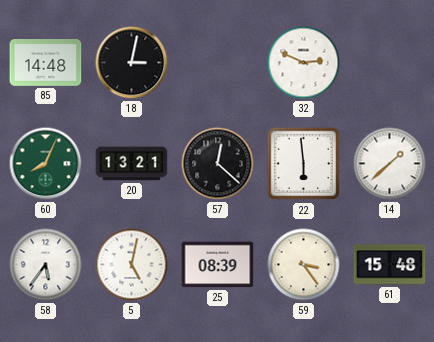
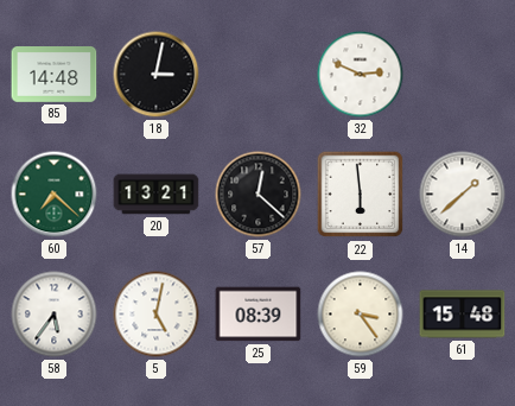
60: 8:04 -> 7:22
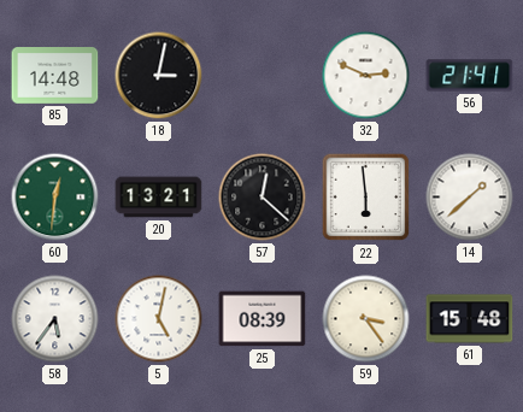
56: none -> 21:41
60: 7:22 -> 12:31
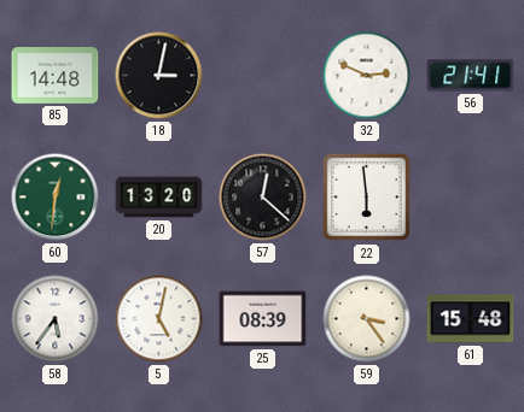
20: 13:21 -> 13:20
14: 1:38 -> none
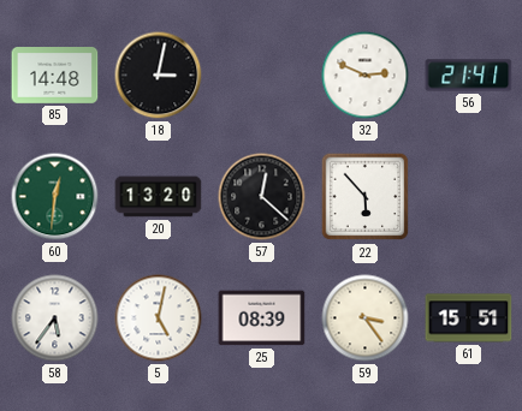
22: 5:59 -> 5:53
61: 15:48 -> 15:51
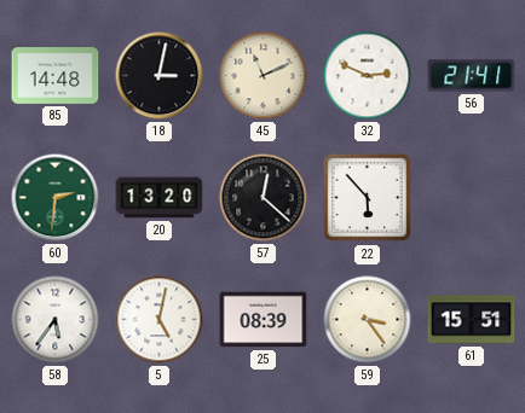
45: none -> 11:11
60: 12:31 -> 2:31
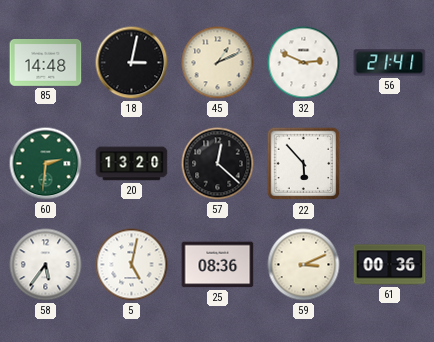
45: 11:11 -> 1:11
25: 08:39 -> 08:36
59: 3:24 -> 3:11
61: 15:51 -> 00:36
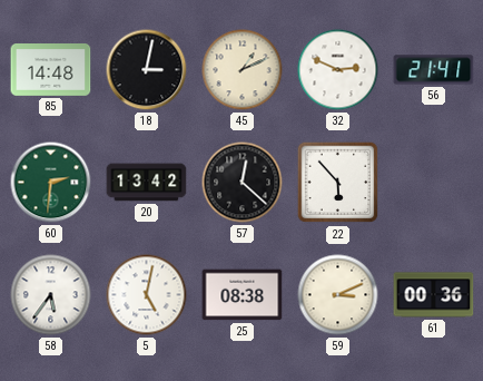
20: 13:20 -> 13:42
25: 08:36 -> 08:38
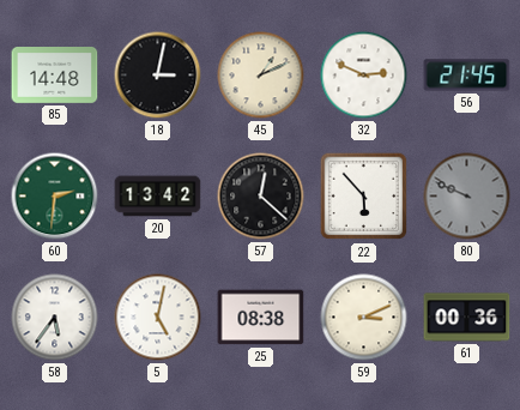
56: 21:41 -> 21:45
80: none -> 9:49
